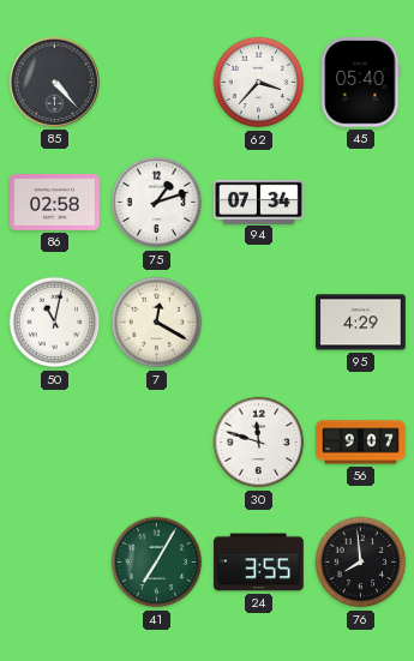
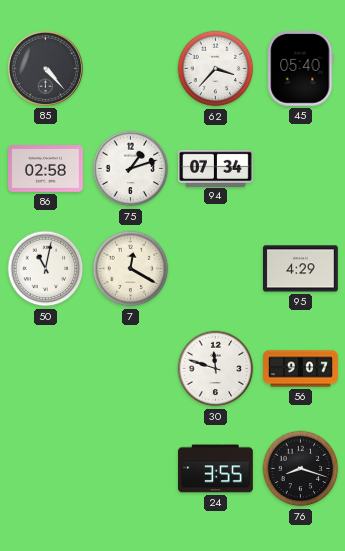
41: 7:05 -> none
76: 7:59 -> 8:18
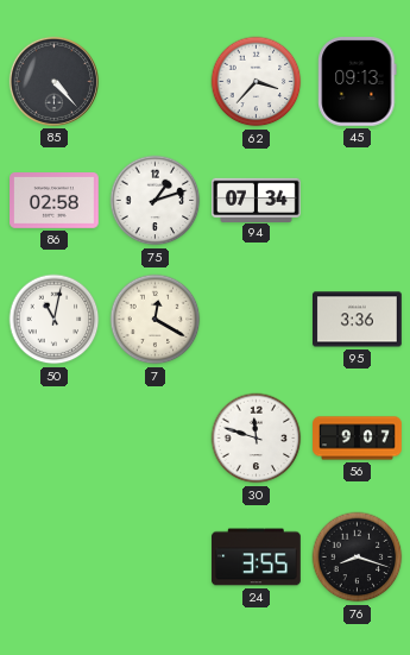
45: 05:40 -> 09:13
95: 4:29 -> 3:36
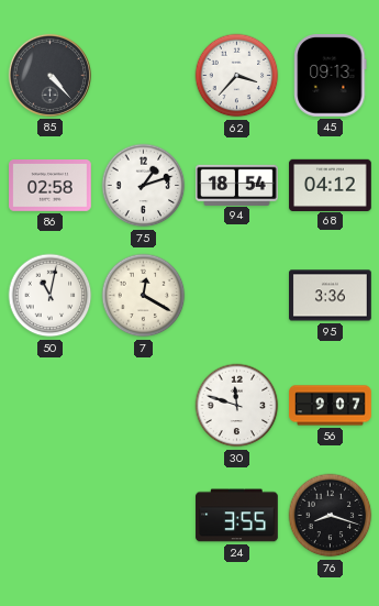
94: 07:34 -> 18:54
68: none -> 04:12
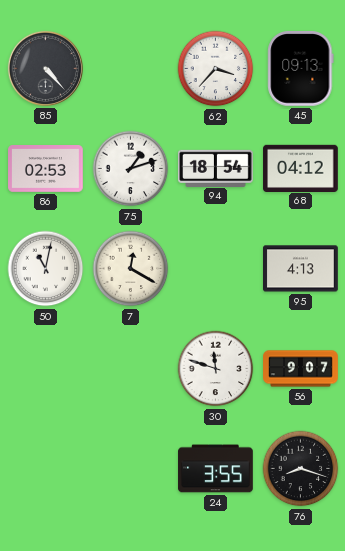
86: 02:58 -> 02:53
95: 3:36 -> 4:13
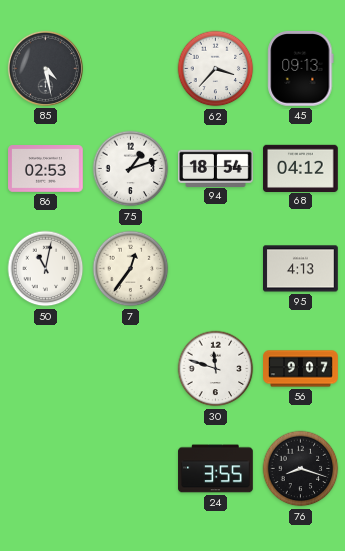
85: 4:23 -> 4:28
7: 12:20 -> 12:36
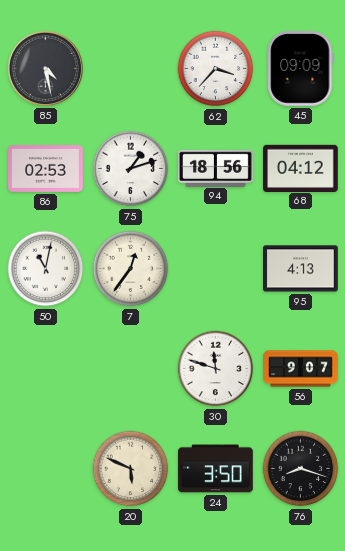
45: 09:13 -> 09:09
94: 18:54 -> 18:56
20: none -> 5:49
24: 3:55 -> 3:50
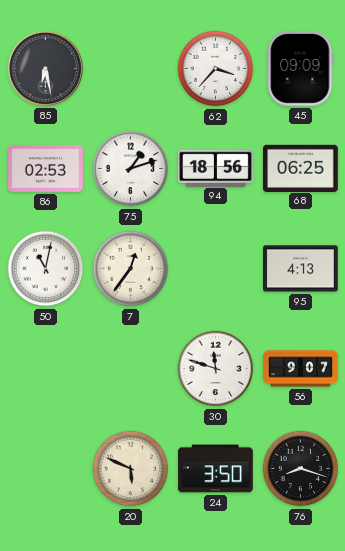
85: 4:28 -> 6:28
68: 04:12 -> 06:25
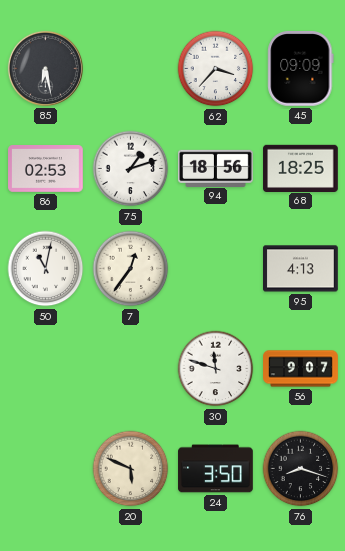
68: 06:25 -> 18:25
